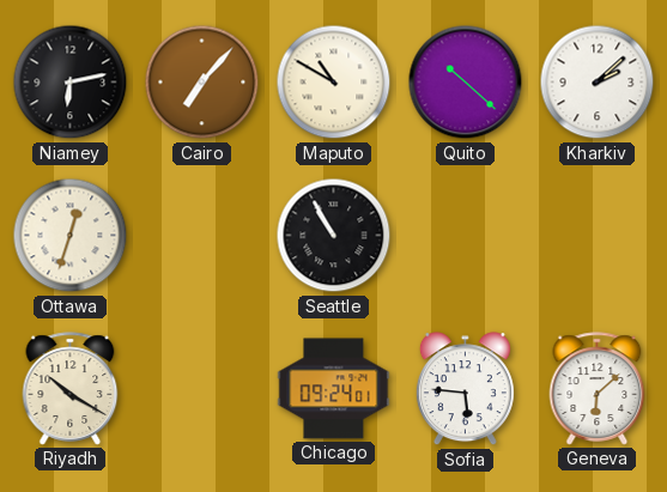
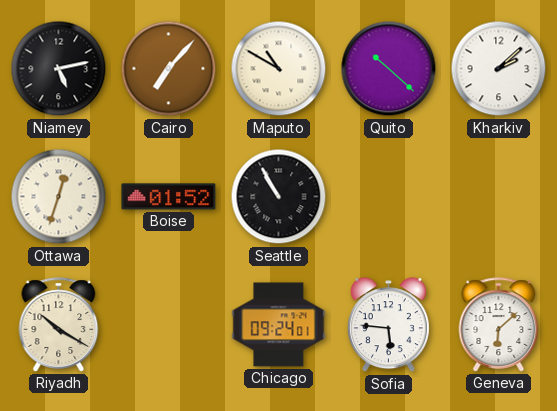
Niamey: 6:13 -> 5:13
Boise: none -> 01:52
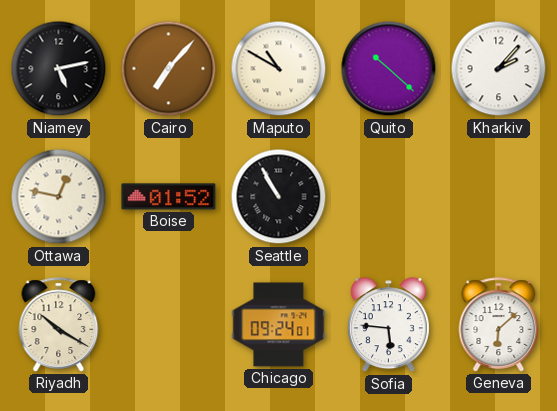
Kharkiv: 2:08 -> 2:07
Ottawa: 12:33 -> 12:47
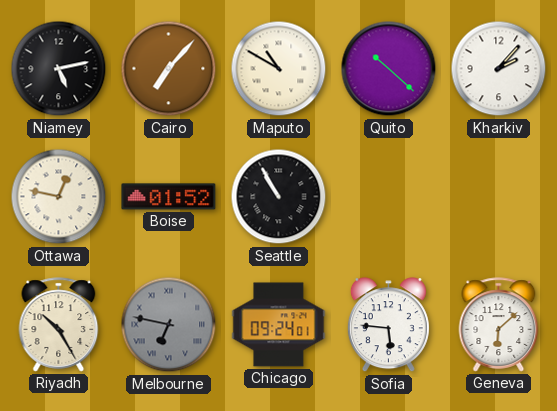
Riyadh: 10:20 -> 10:25
Melbourne: none -> 6:47
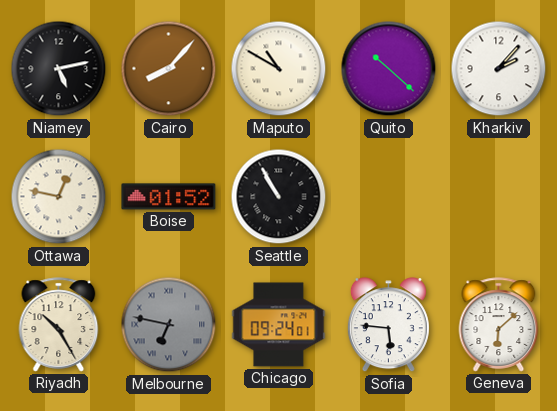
Cairo: 7:07 -> 8:07
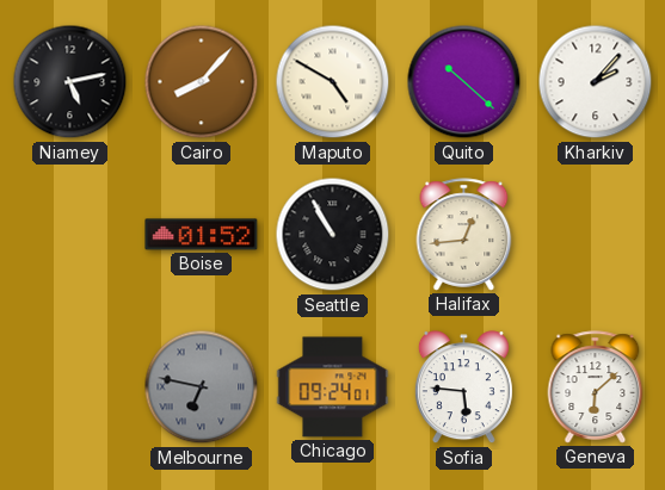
Maputo: 10:50 -> 4:50
Ottawa: 12:47 -> none
Halifax: none -> 12:44
Riyadh: 10:25 -> none
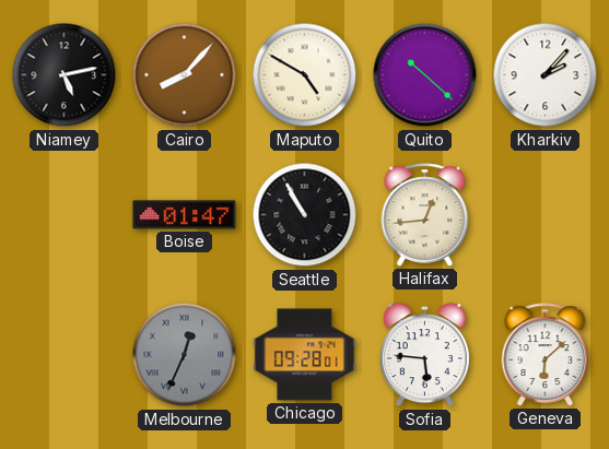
Boise: 01:52 -> 01:47
Melbourne: 6:47 -> 12:34
Chicago: 09:24 -> 09:28
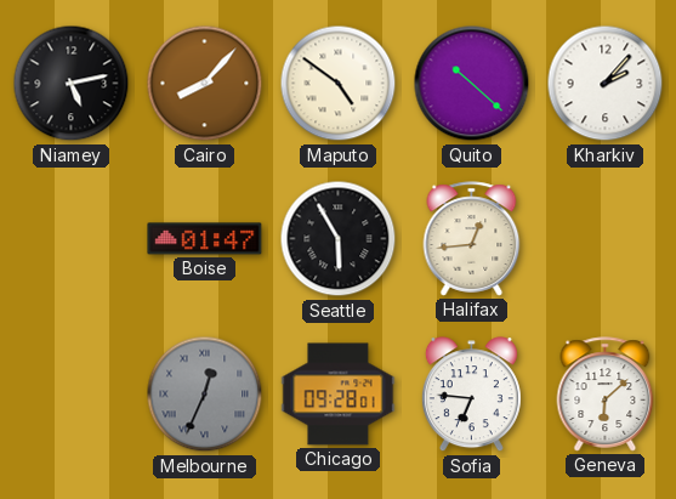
Maputo: 4:50 -> 4:51
Seattle: 10:55 -> 5:55
Sofia: 5:46 -> 6:46
